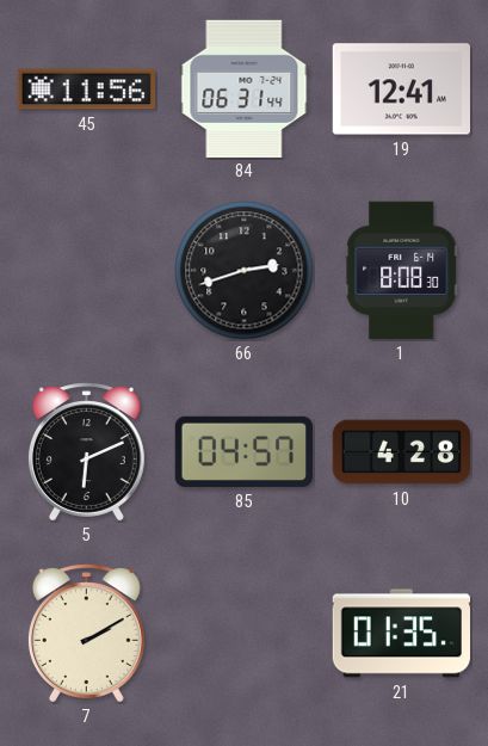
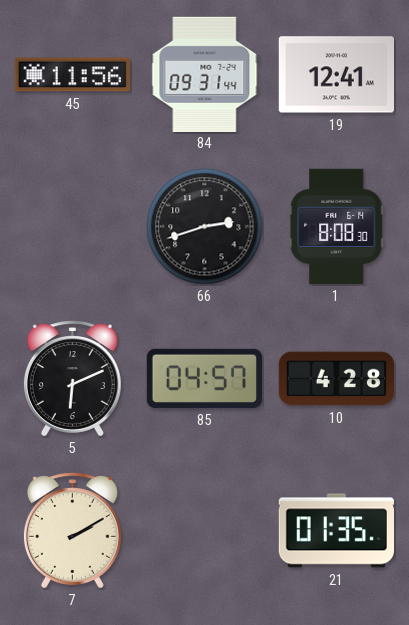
84: 06:31 -> 09:31
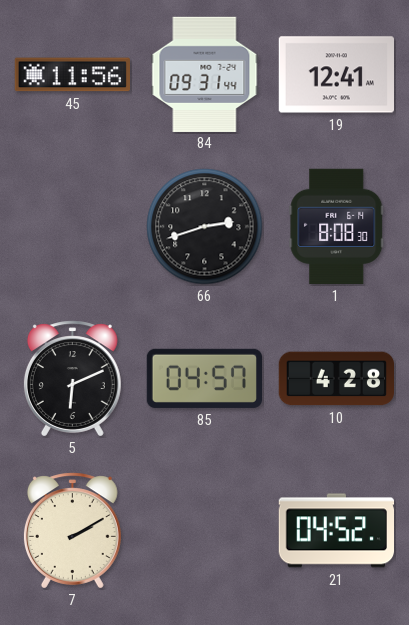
21: 01:35 -> 04:52
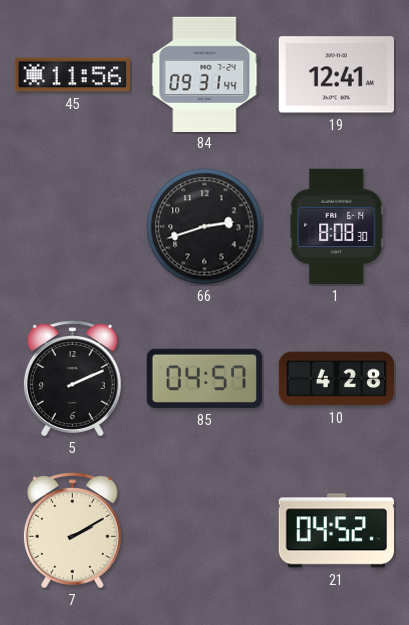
5: 6:11 -> 2:11
